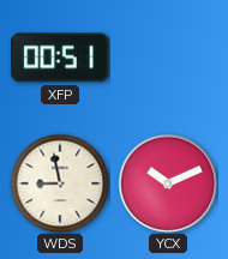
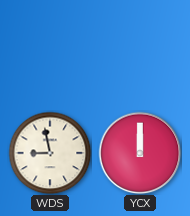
XFP: 00:51 -> none
YCX: 10:11 -> 12:00
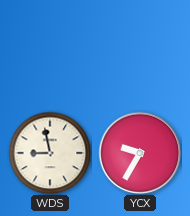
YCX: 12:00 -> 9:35
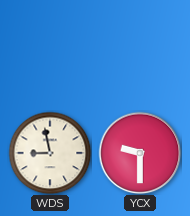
YCX: 9:35 -> 9:30
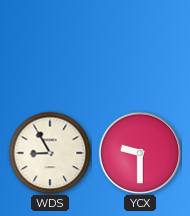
WDS: 8:58 -> 8:55
